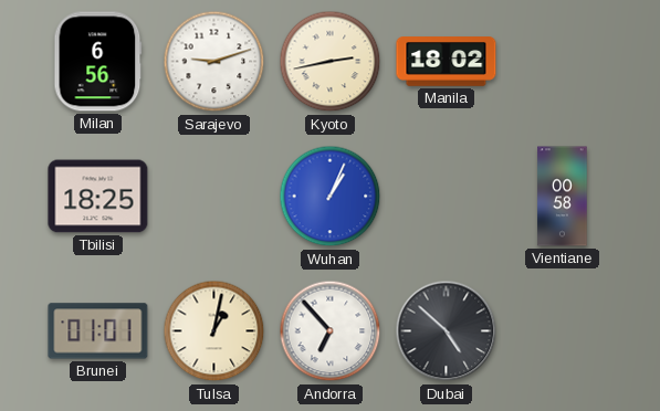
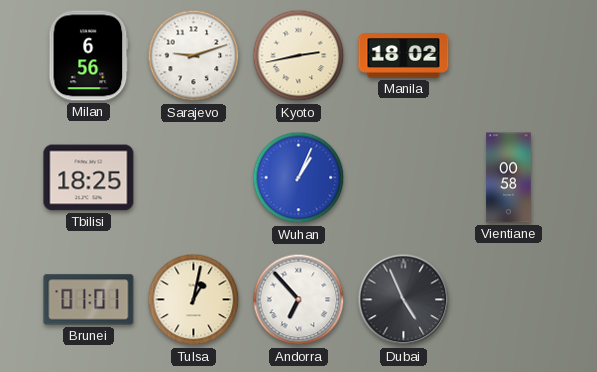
Dubai: 4:52 -> 4:56
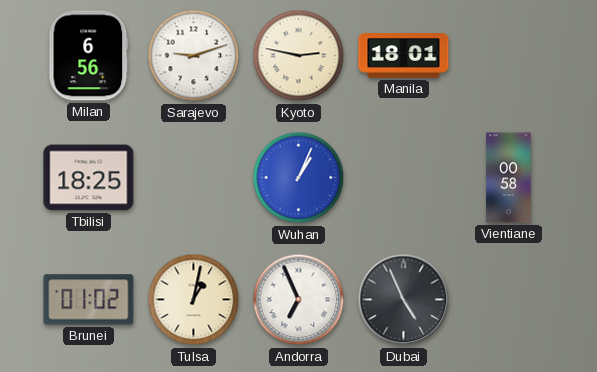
Kyoto: 2:43 -> 2:47
Manila: 18:02 -> 18:01
Brunei: 01:01 -> 01:02
Andorra: 6:53 -> 6:56
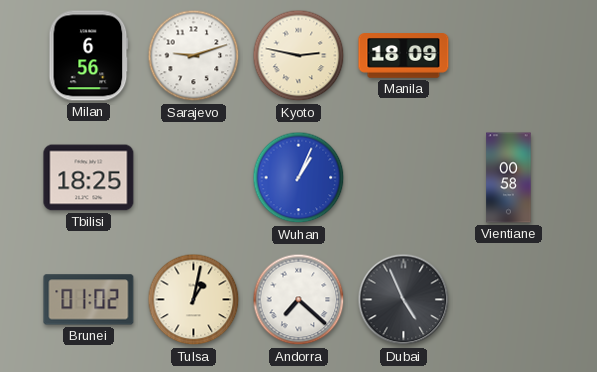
Manila: 18:01 -> 18:09
Andorra: 6:56 -> 7:22
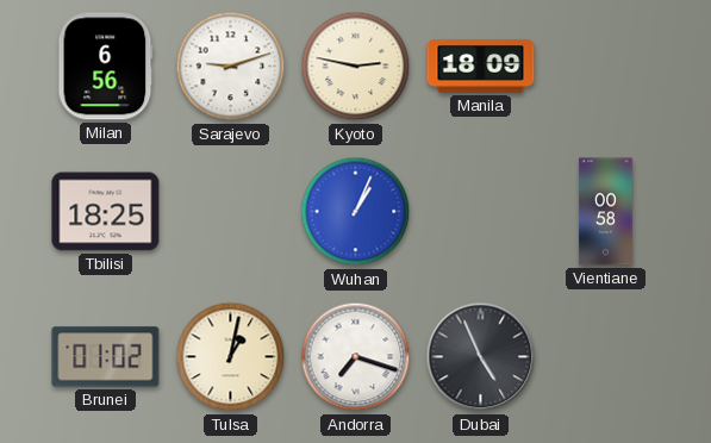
Andorra: 7:22 -> 7:18
